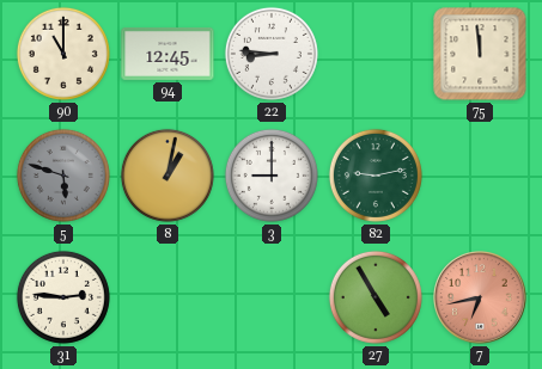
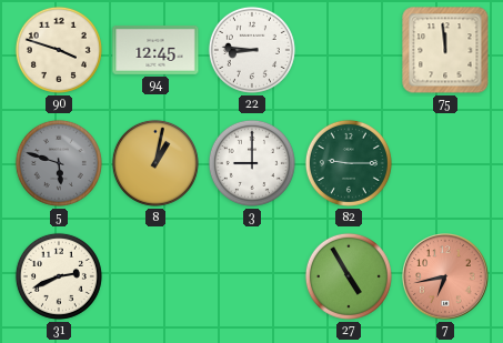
90: 11:00 -> 3:48
82: 9:13 -> 9:15
31: 2:46 -> 2:41
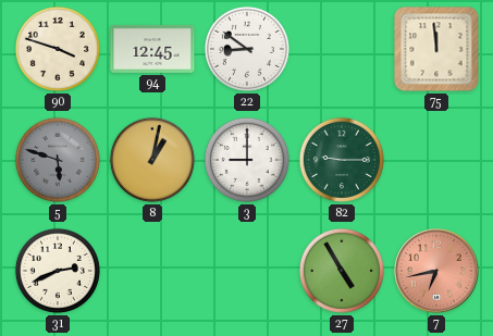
22: 8:46 -> 8:51
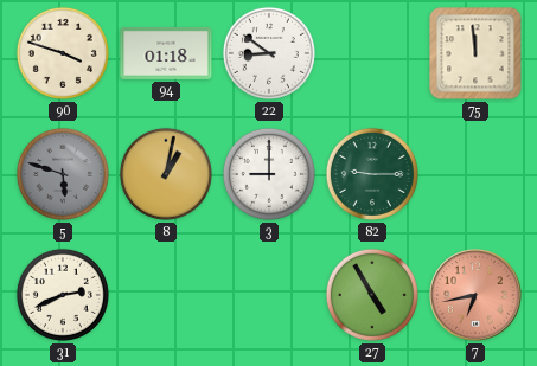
94: 12:45 -> 01:18
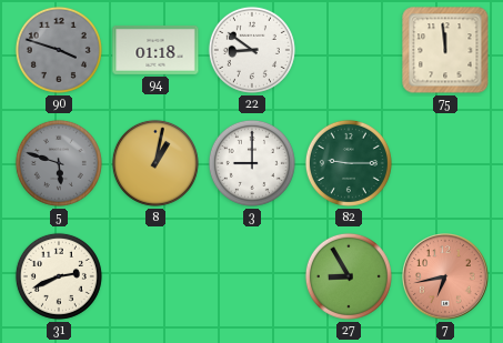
90 dial: cream -> grey
27: 4:55 -> 8:55
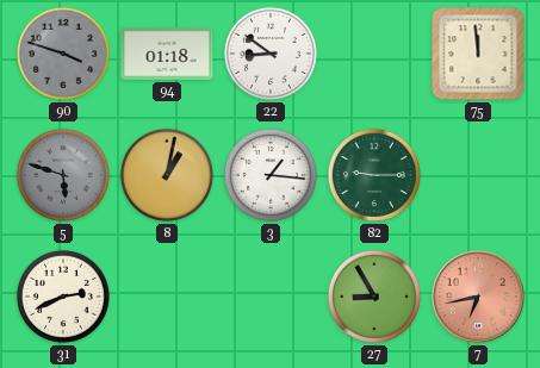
3: 9:00 -> 1:16
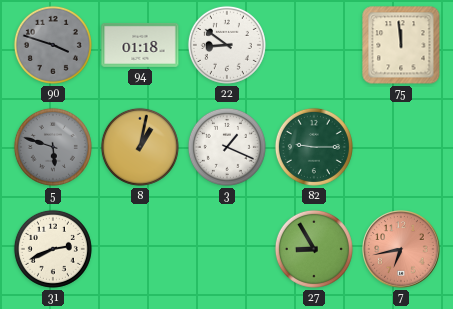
3: 1:16 -> 1:19
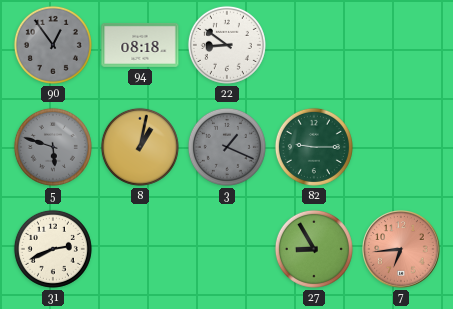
90: 3:48 -> 12:54
94: 01:18 -> 08:18
75: 11:59 -> none
3 dial: white -> grey
7: 6:43 -> 6:44
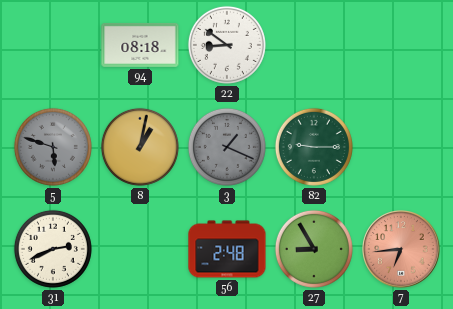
90: 12:54 -> none
56: none -> 2:48
